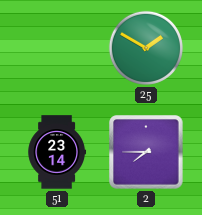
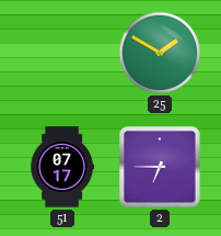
51: 23:14 -> 07:17
2: 7:45 -> 6:45
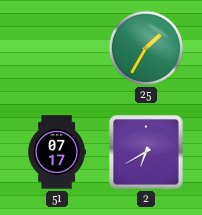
25: 1:50 -> 1:35
2: 6:45 -> 6:40
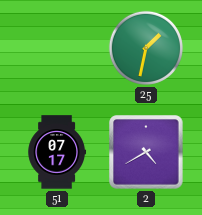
25: 1:35 -> 1:32
2: 6:40 -> 4:40
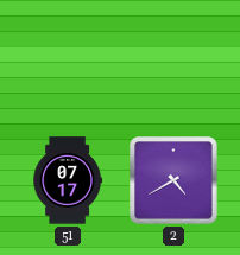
25: 1:32 -> none
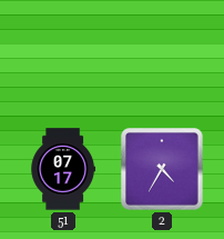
2: 4:40 -> 4:35
